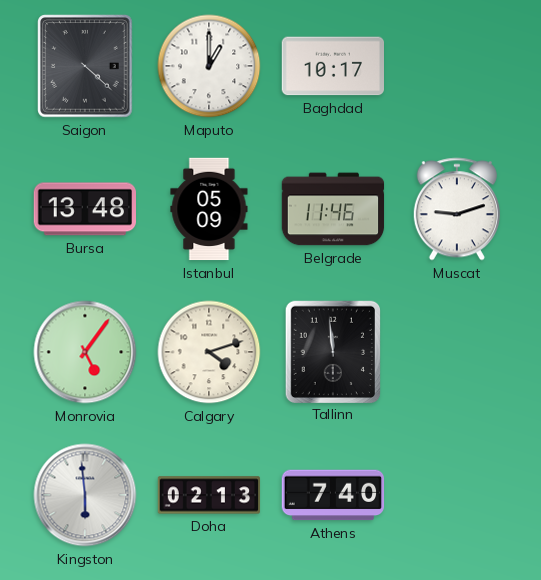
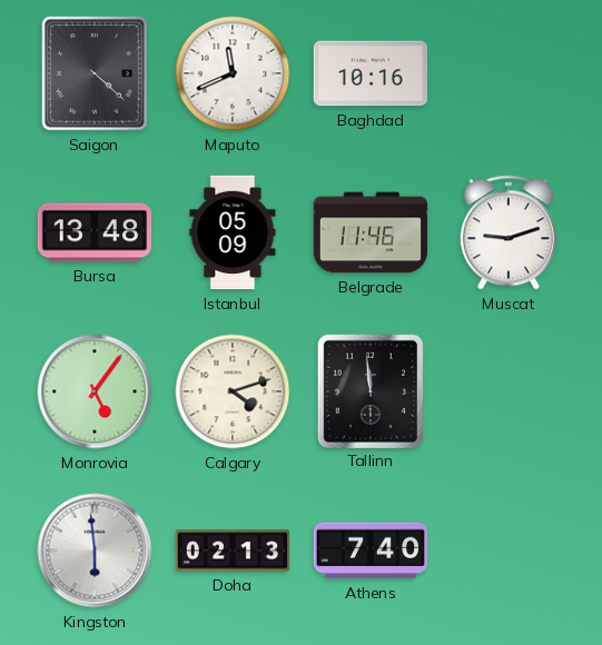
Maputo: 1:00 -> 11:41
Baghdad: 10:17 -> 10:16
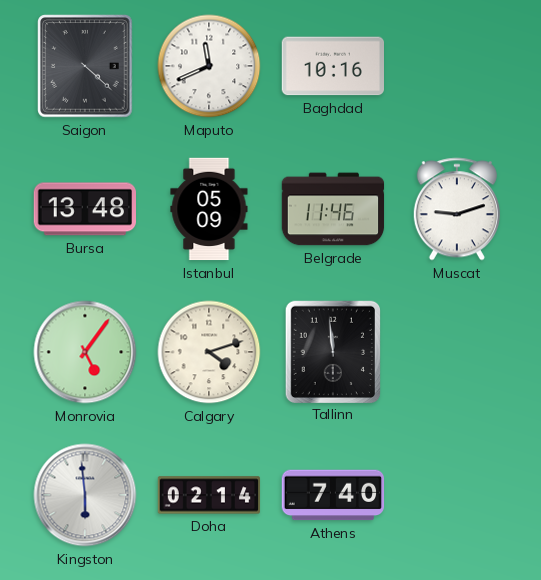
Doha: 02:13 -> 02:14
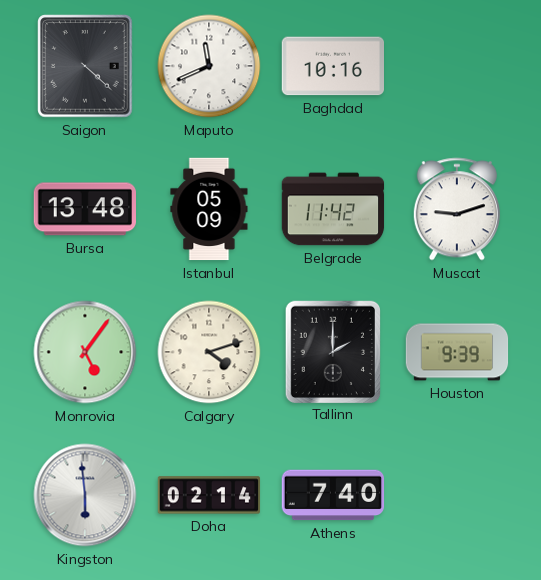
Belgrade: 11:46 -> 11:42
Tallinn: 11:59 -> 2:00
Houston: none -> 9:39
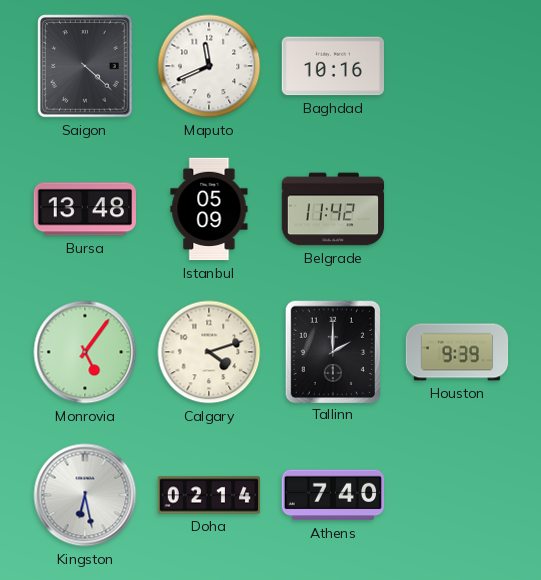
Muscat: 9:12 -> none
Kingston: 5:59 -> 6:28
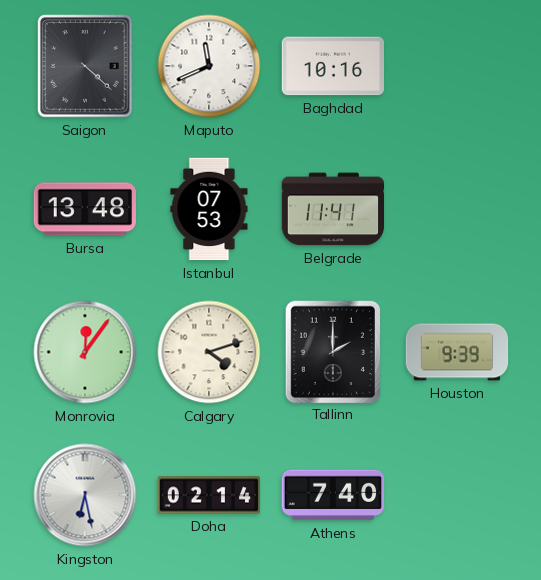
Istanbul: 05:09 -> 07:53
Belgrade: 11:42 -> 11:41
Monrovia: 5:06 -> 12:06
